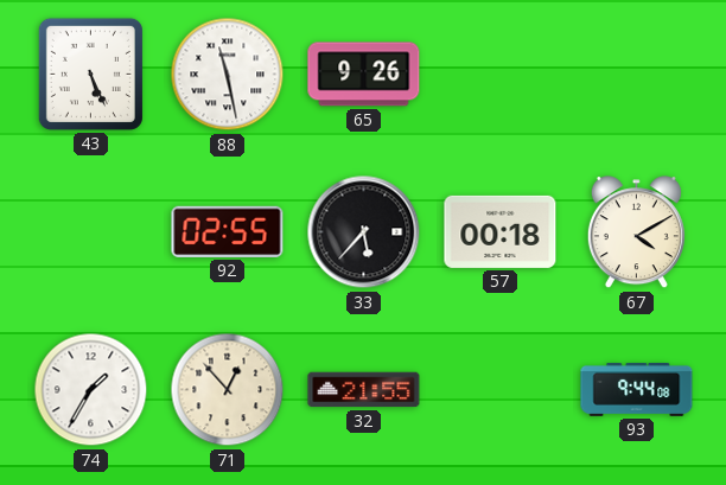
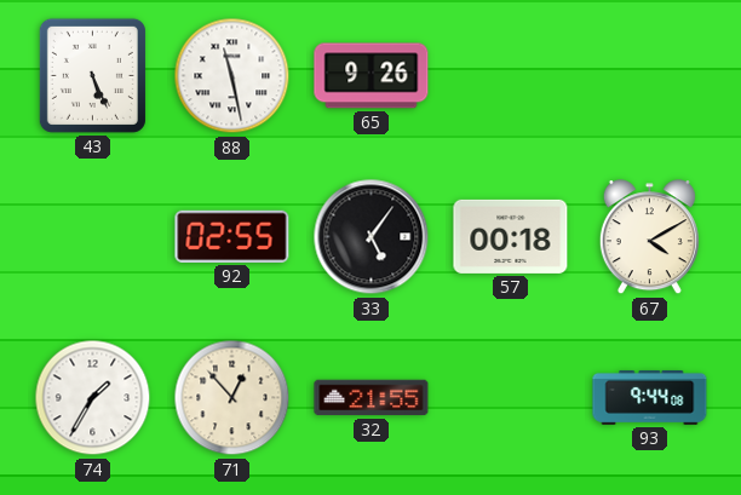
33: 5:37 -> 5:06
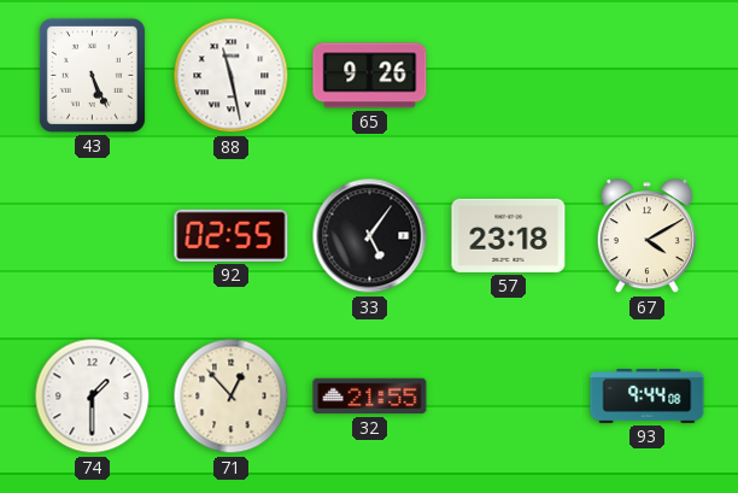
57: 00:18 -> 23:18
74: 1:35 -> 1:30
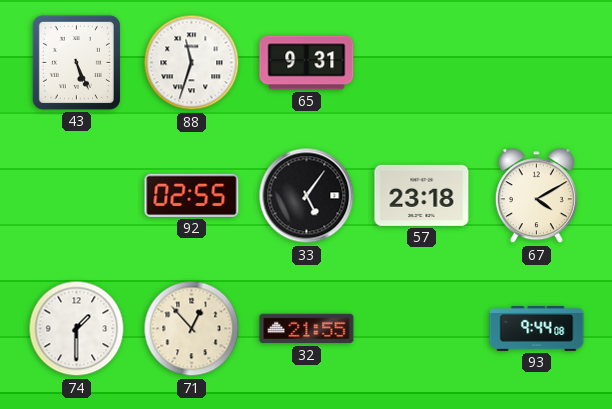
88: 11:28 -> 11:33
65: 9:26 -> 9:31
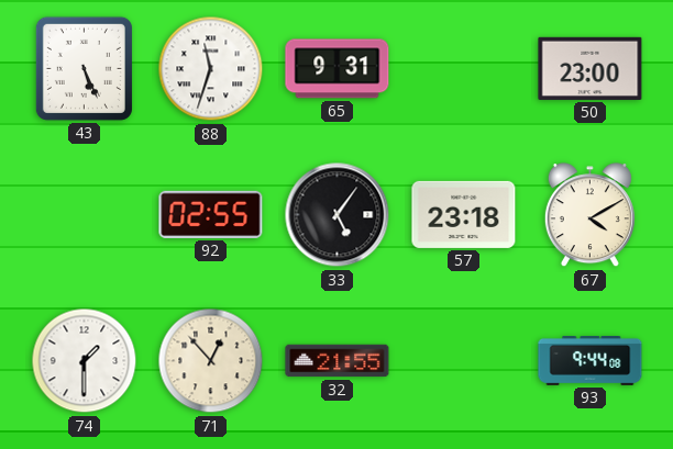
50: none -> 23:00
